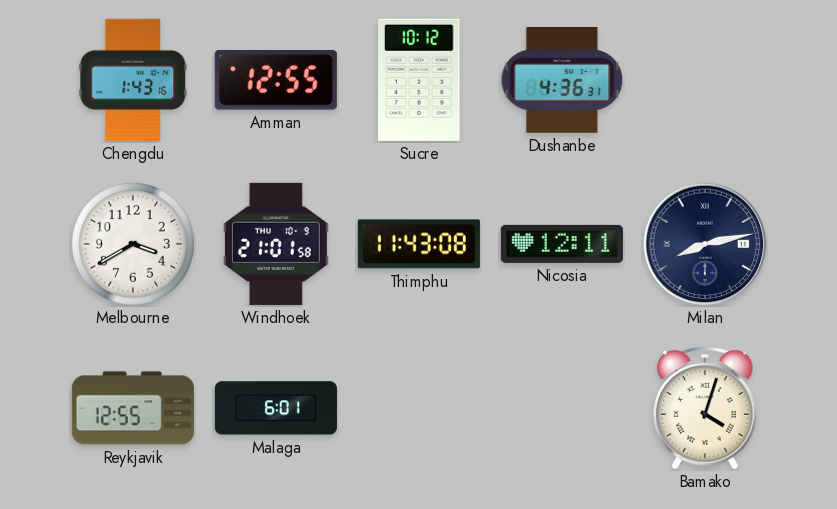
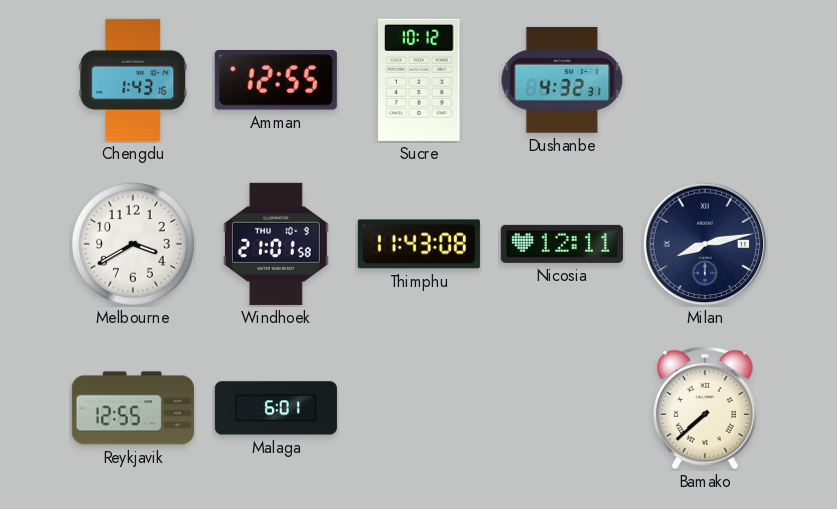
Dushanbe: 4:36 -> 4:32
Bamako: 4:03 -> 7:38
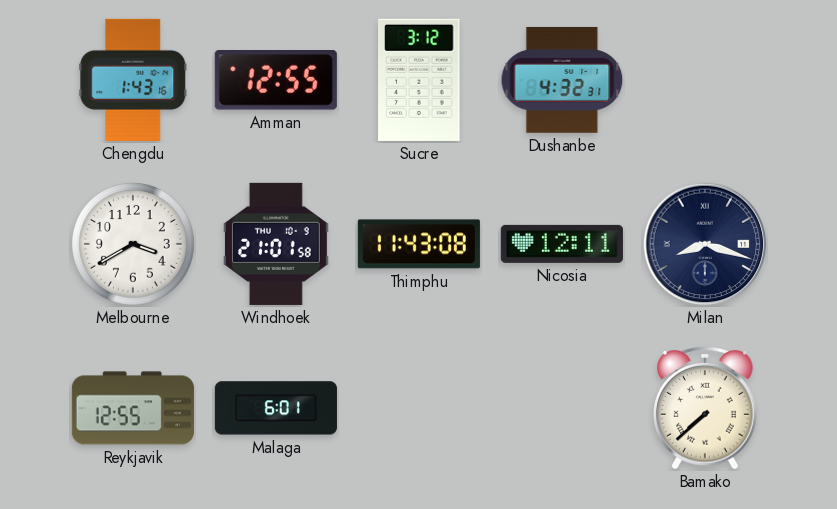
Sucre: 10:12 -> 3:12
Milan: 8:13 -> 8:18
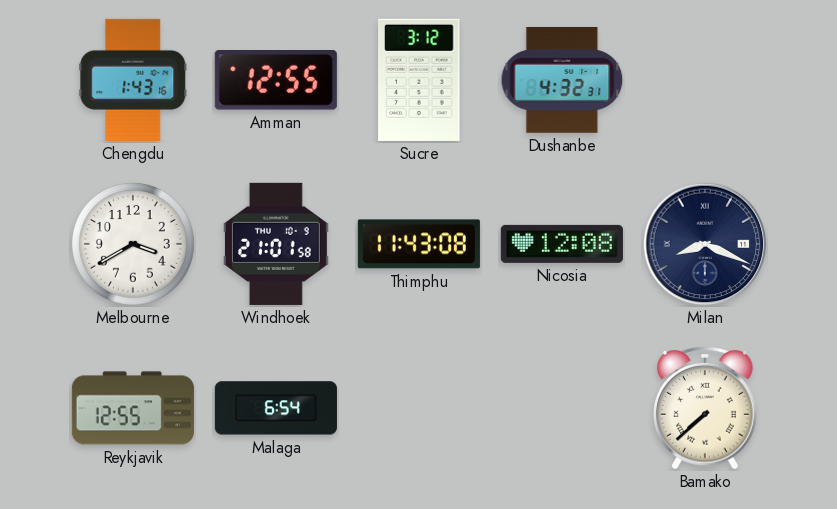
Nicosia: 12:11 -> 12:08
Milan: 8:18 -> 8:19
Malaga: 6:01 -> 6:54
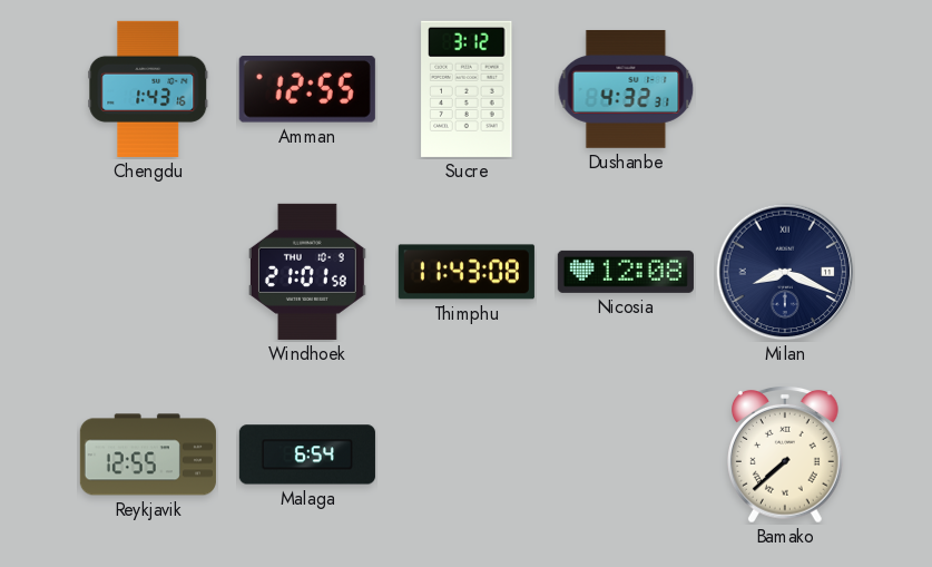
Melbourne: 3:40 -> none
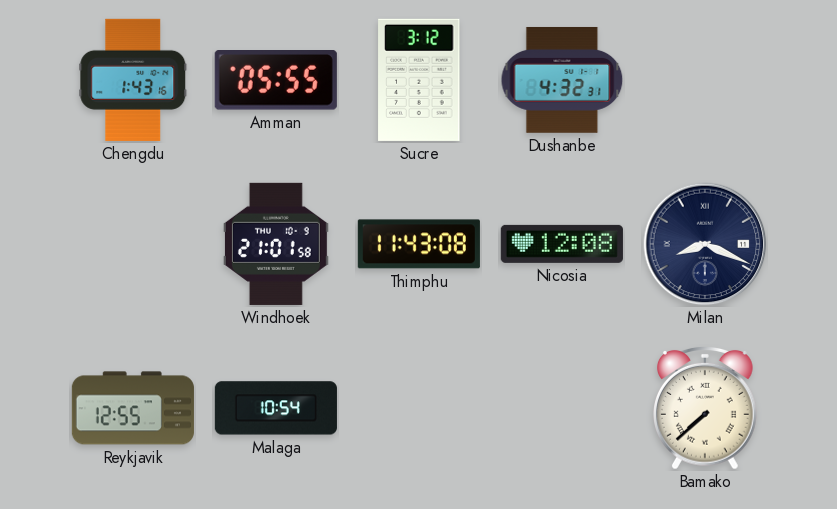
Amman: 12:55 -> 05:55
Malaga: 6:54 -> 10:54
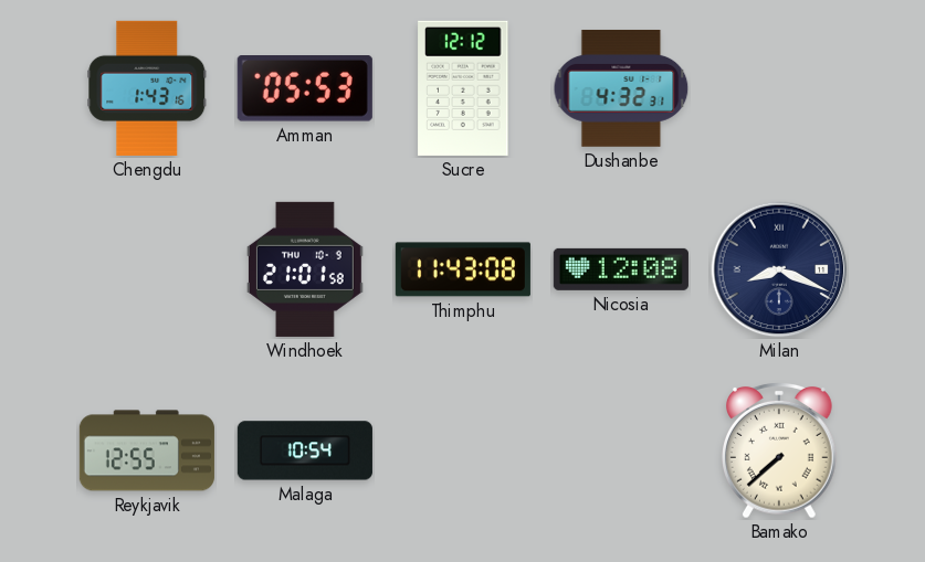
Amman: 05:55 -> 05:53
Sucre: 3:12 -> 12:12
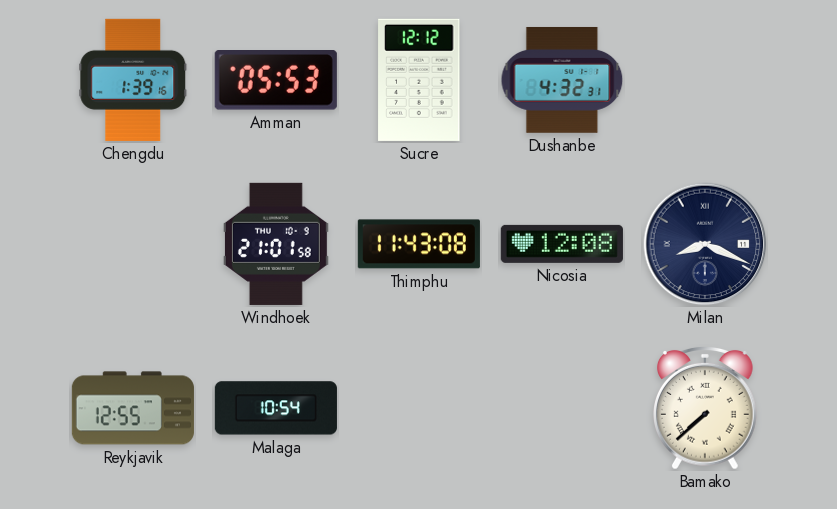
Chengdu: 1:43 -> 1:39
